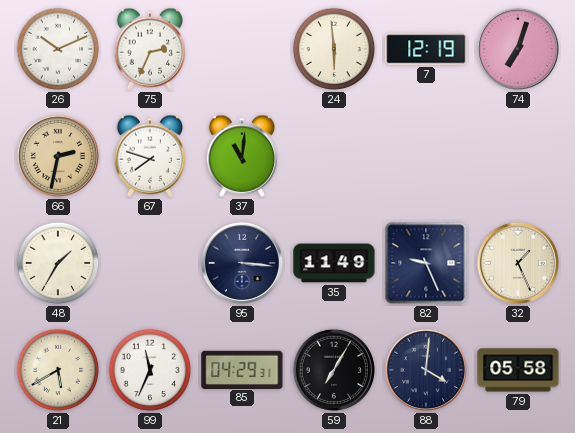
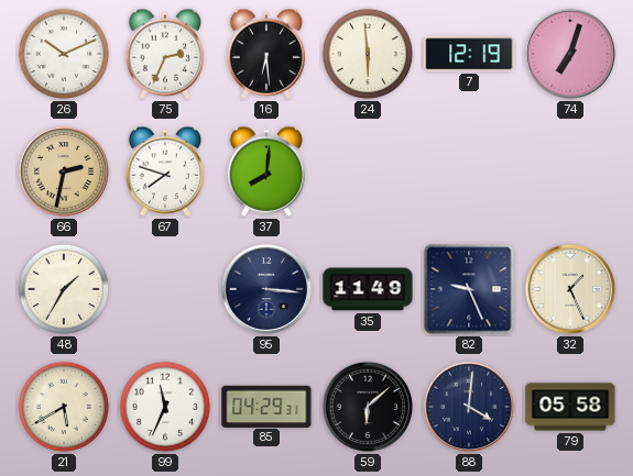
16: none -> 6:29
37: 11:01 -> 8:01
59: 7:05 -> 6:08
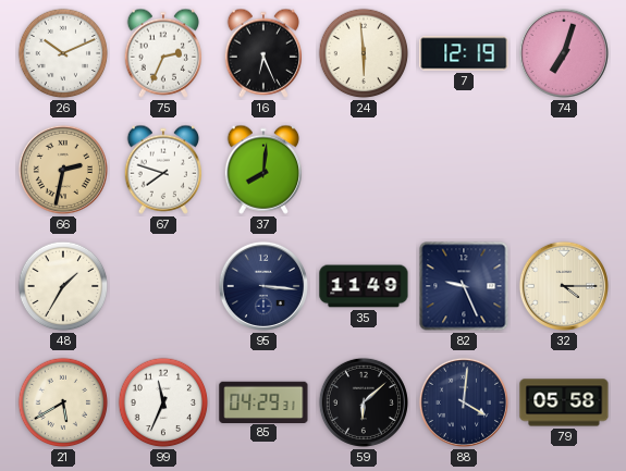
16: 6:29 -> 6:26
32: 1:26 -> 4:15
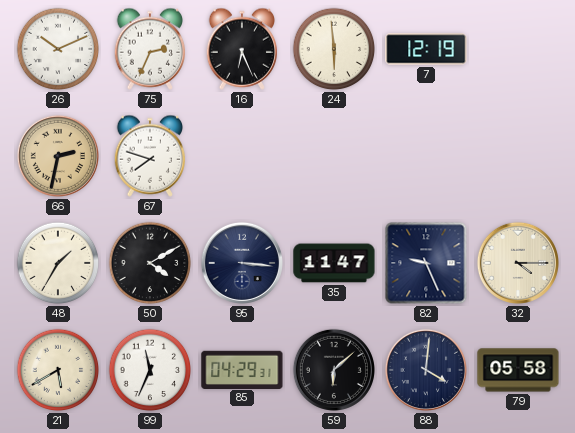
74: 7:03 -> none
37: 8:01 -> none
50: none -> 4:10
35: 11:49 -> 11:47
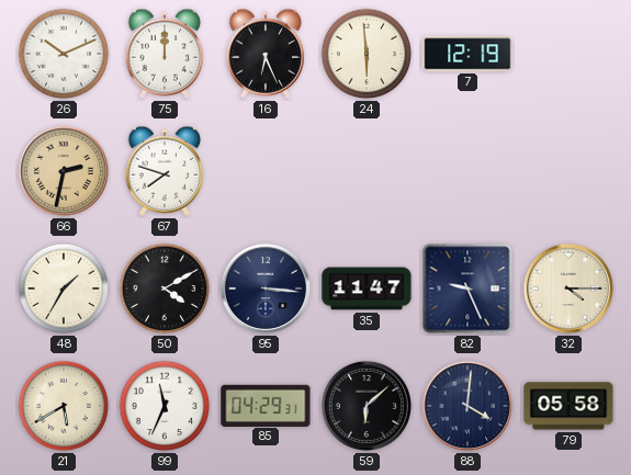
75: 2:34 -> 12:00
